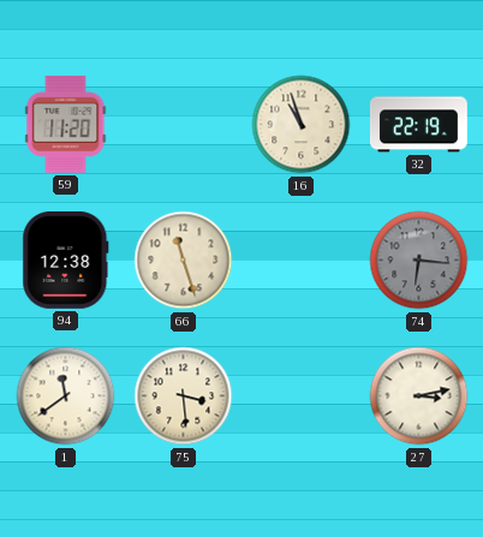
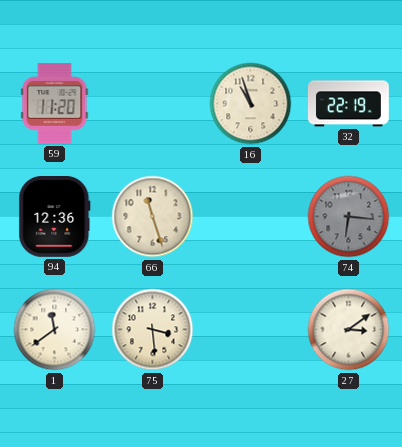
94: 12:38 -> 12:36
27: 3:13 -> 3:09
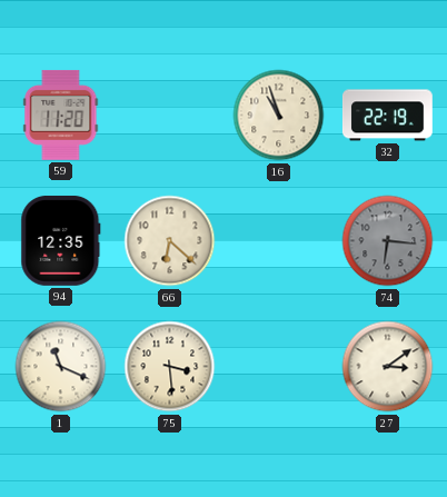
94: 12:36 -> 12:35
66: 11:27 -> 6:22
1: 11:39 -> 11:19
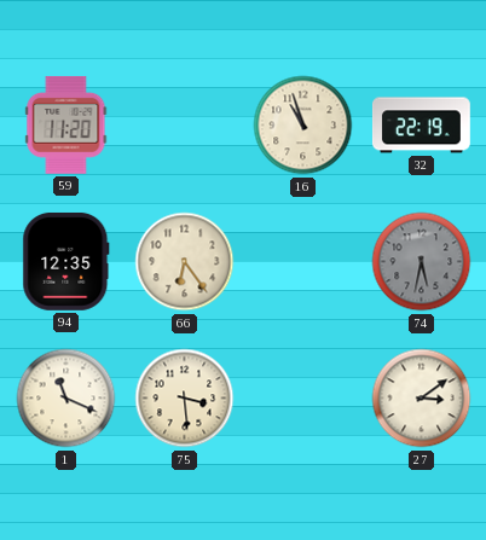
66: 6:22 -> 6:24
74: 6:16 -> 5:32
